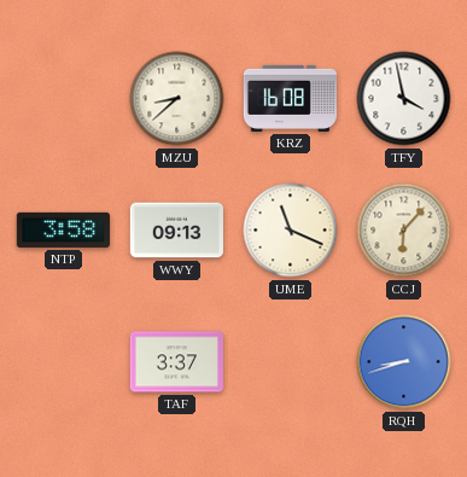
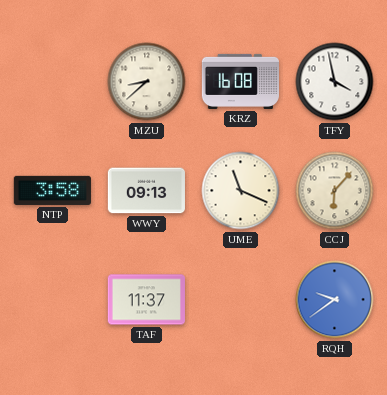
TAF: 3:37 -> 11:37
RQH: 8:42 -> 9:39
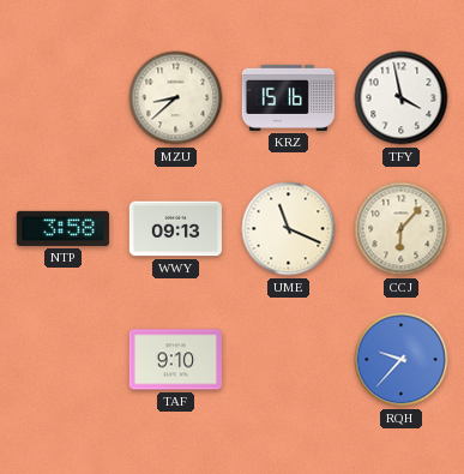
KRZ: 16:08 -> 15:16
TAF: 11:37 -> 9:10
RQH: 9:39 -> 9:37
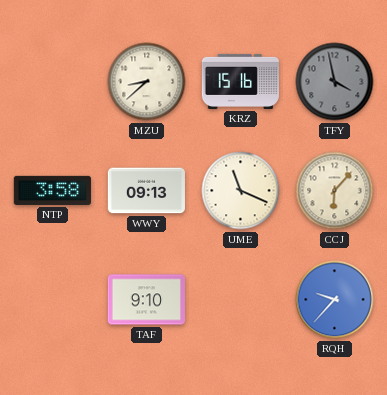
TFY dial: white -> grey
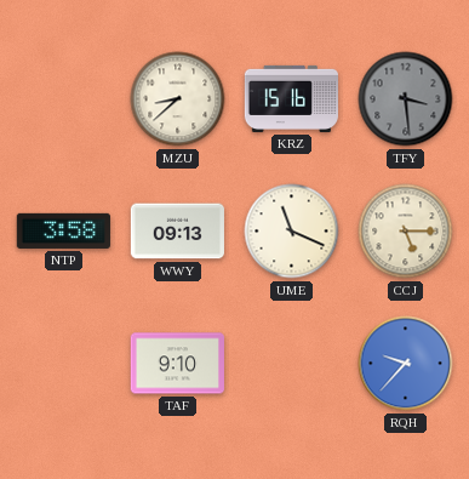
TFY: 3:58 -> 3:29
CCJ: 6:07 -> 5:15
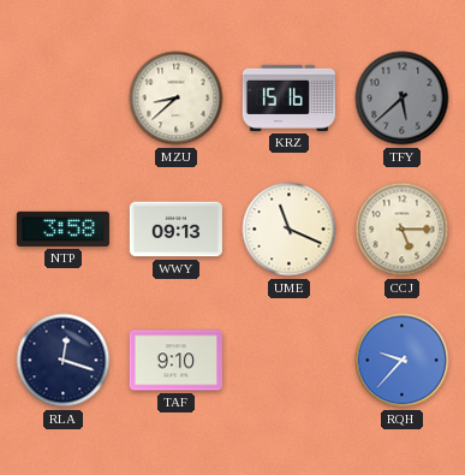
TFY: 3:29 -> 5:38
RLA: none -> 12:18
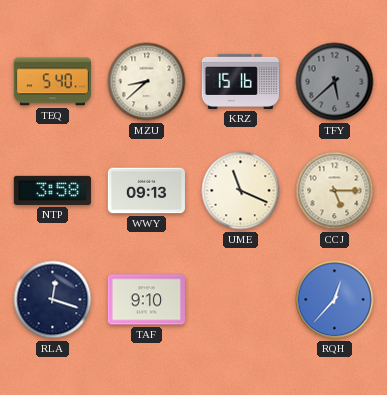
TEQ: none -> 5:40
RQH: 9:37 -> 12:37
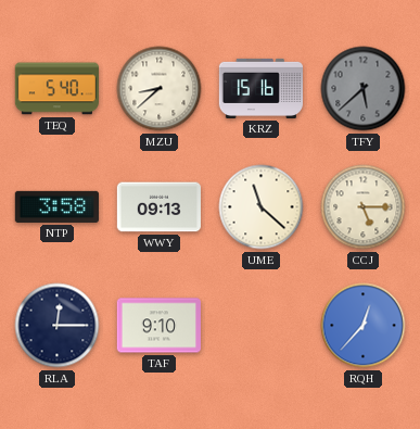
UME: 11:19 -> 11:22
RLA: 12:18 -> 12:15
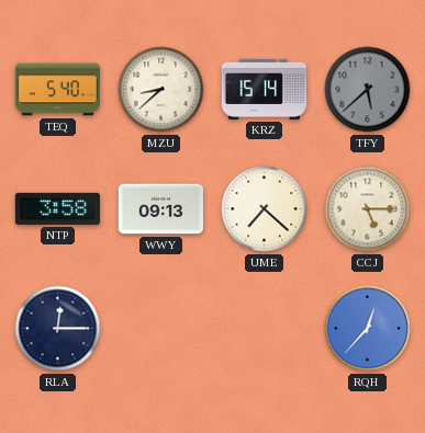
KRZ: 15:16 -> 15:14
UME: 11:22 -> 7:22
TAF: 9:10 -> none
